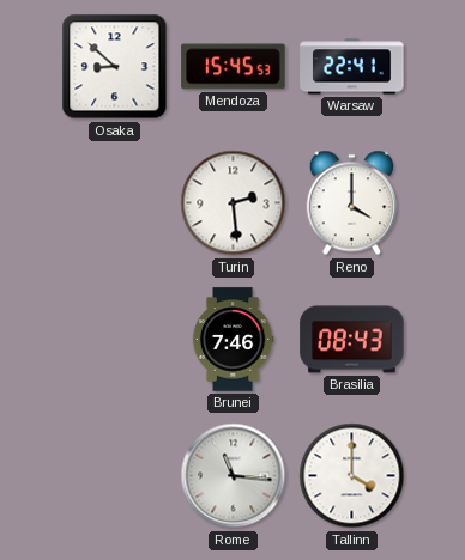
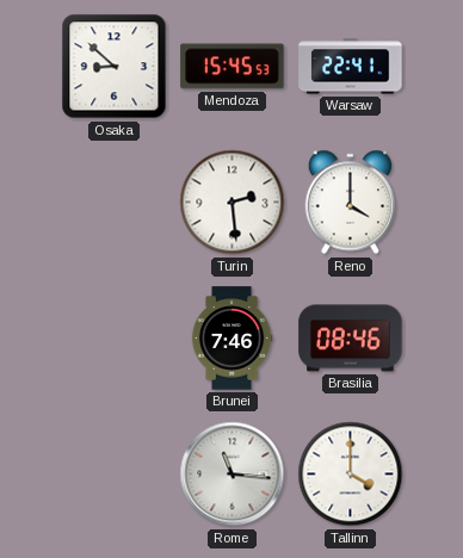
Brasilia: 08:43 -> 08:46
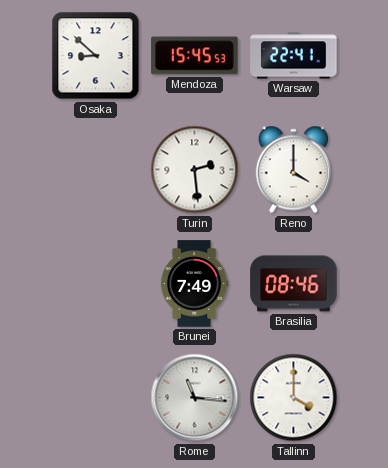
Brunei: 7:46 -> 7:49
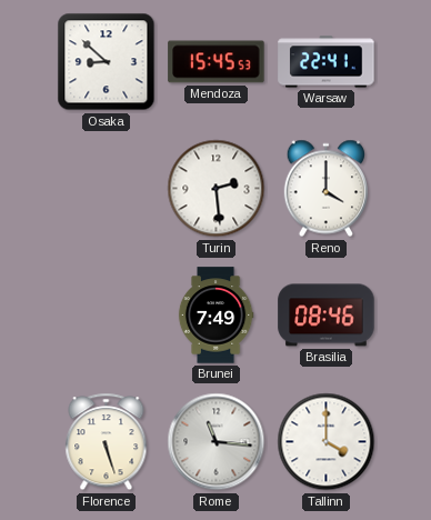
Florence: none -> 5:27
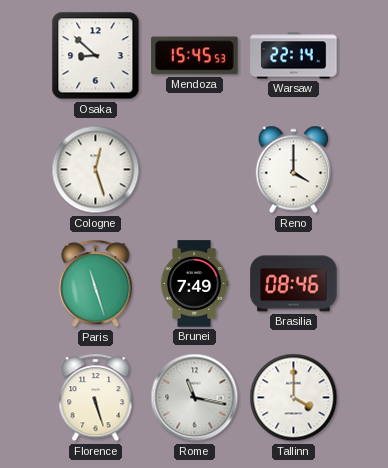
Warsaw: 22:41 -> 22:14
Cologne: none -> 12:27
Turin: 2:29 -> none
Paris: none -> 11:27
Rome: 11:16 -> 11:17
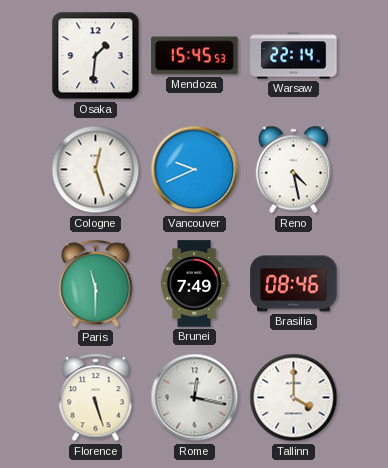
Osaka: 8:52 -> 1:31
Vancouver: none -> 9:41
Reno: 4:00 -> 4:28
Paris: 11:27 -> 11:30
Rome: 11:17 -> 12:17
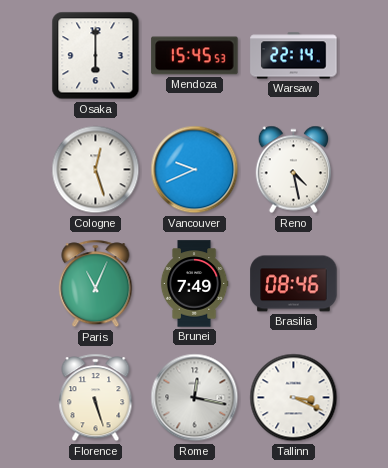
Osaka: 1:31 -> 6:00
Paris: 11:30 -> 11:04
Tallinn: 4:00 -> 3:19
